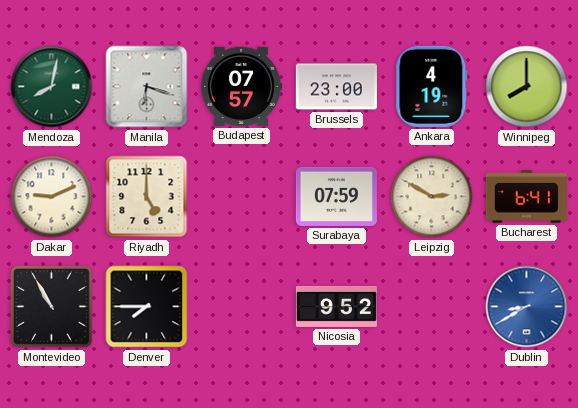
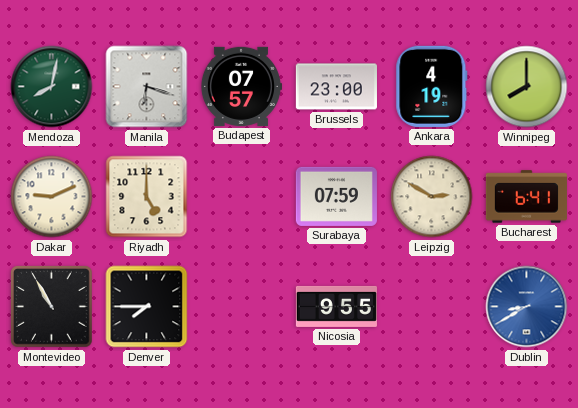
Nicosia: 9:52 -> 9:55
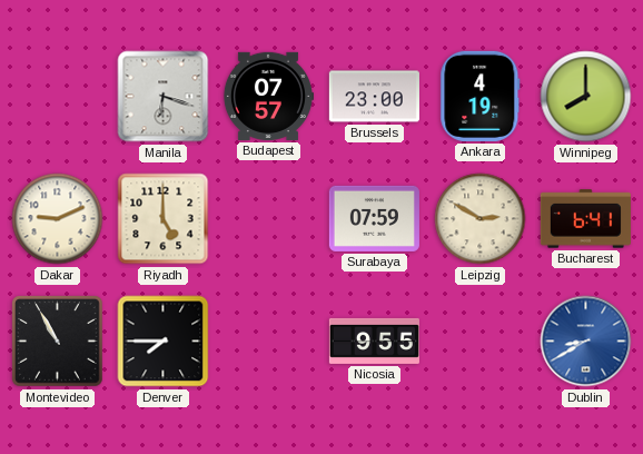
Mendoza: 8:02 -> none
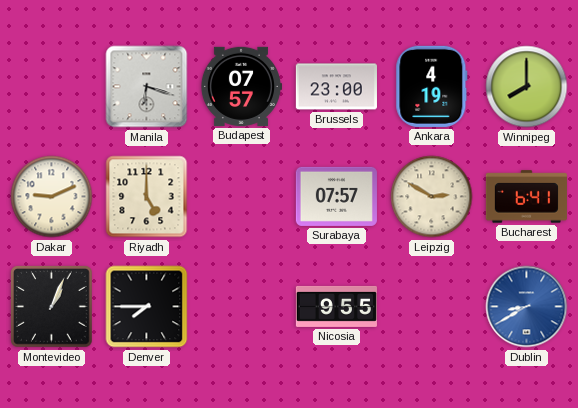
Surabaya: 07:59 -> 07:57
Montevideo: 10:55 -> 1:04
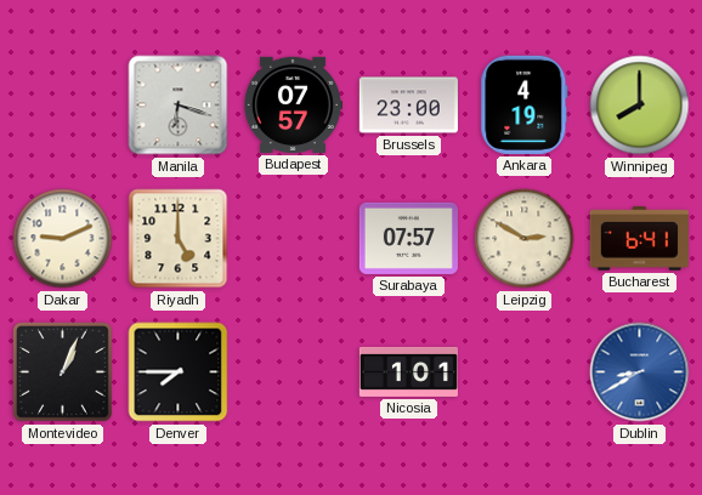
Nicosia: 9:55 -> 1:01
